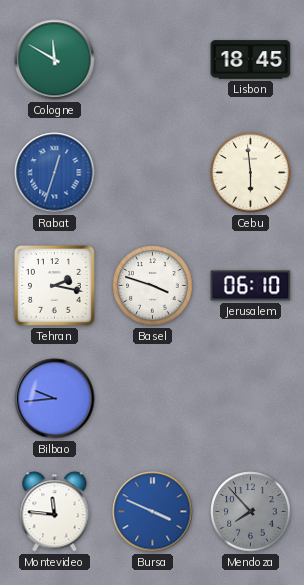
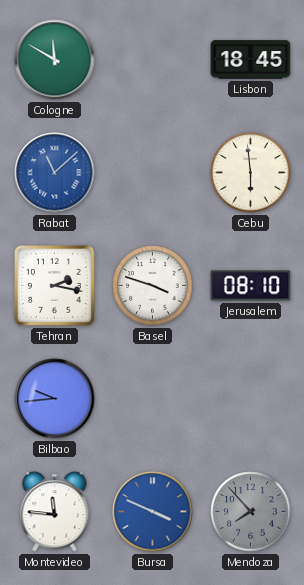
Rabat: 12:33 -> 11:08
Jerusalem: 06:10 -> 08:10
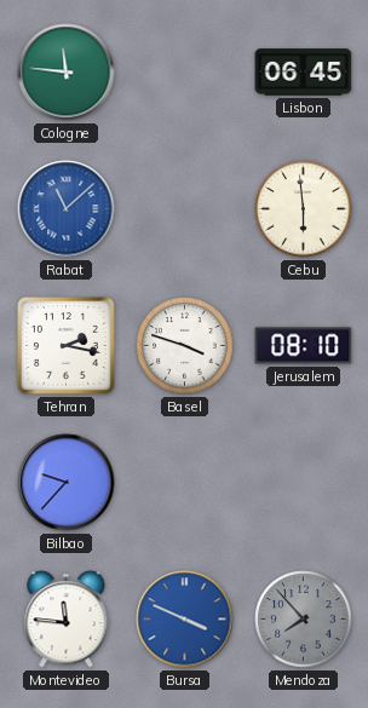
Cologne: 11:50 -> 11:46
Lisbon: 18:45 -> 06:45
Bilbao: 9:44 -> 9:37
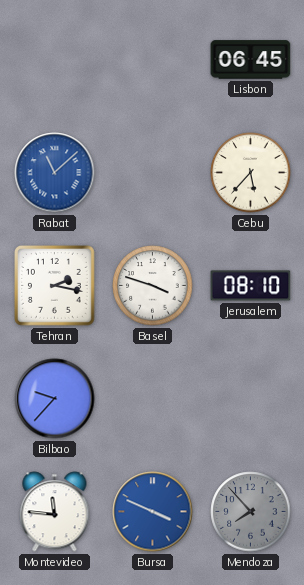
Cologne: 11:46 -> none
Cebu: 5:59 -> 5:37
